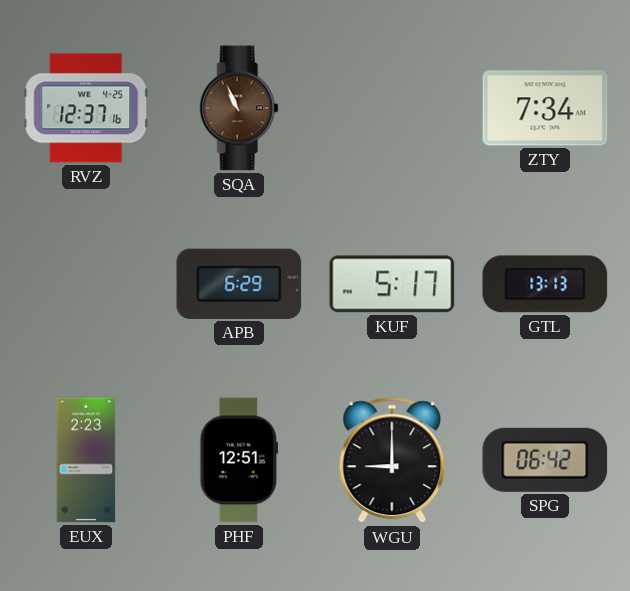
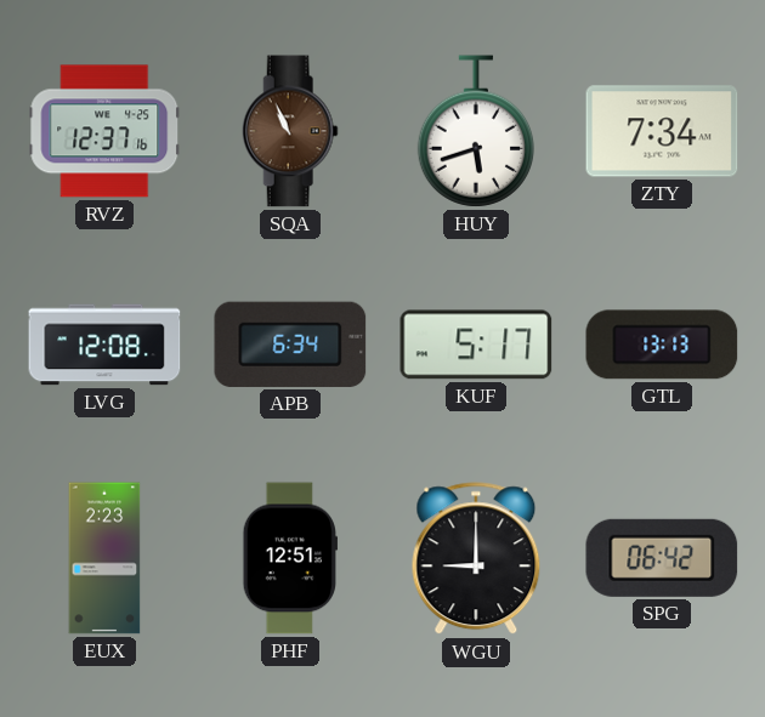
HUY: none -> 5:42
LVG: none -> 12:08
APB: 6:29 -> 6:34
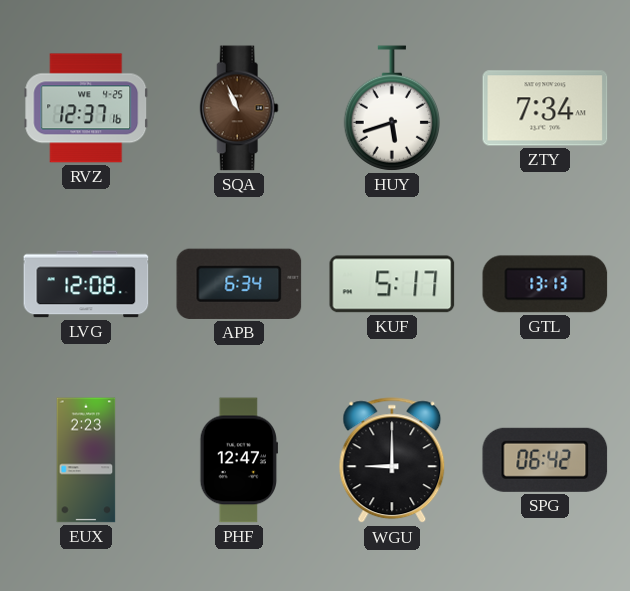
PHF: 12:51 -> 12:47
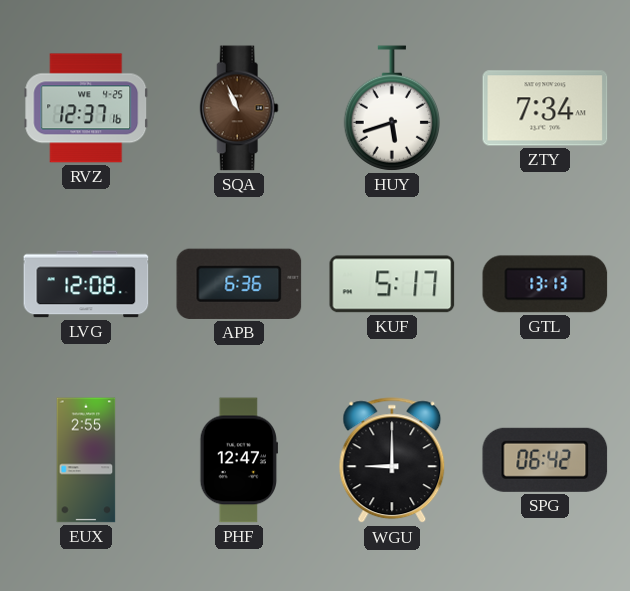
APB: 6:34 -> 6:36
EUX: 2:23 -> 2:55
